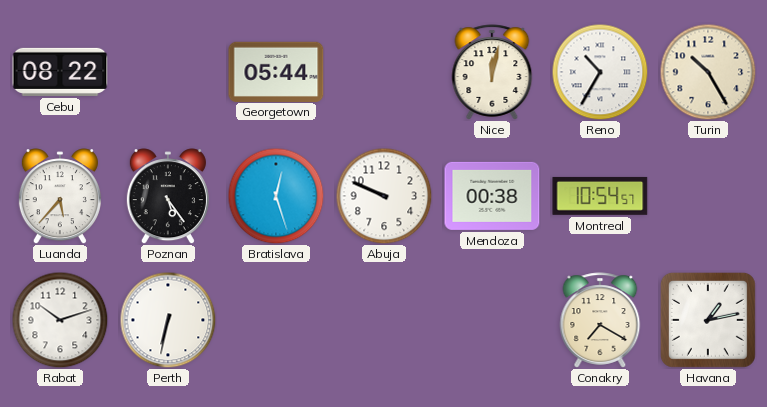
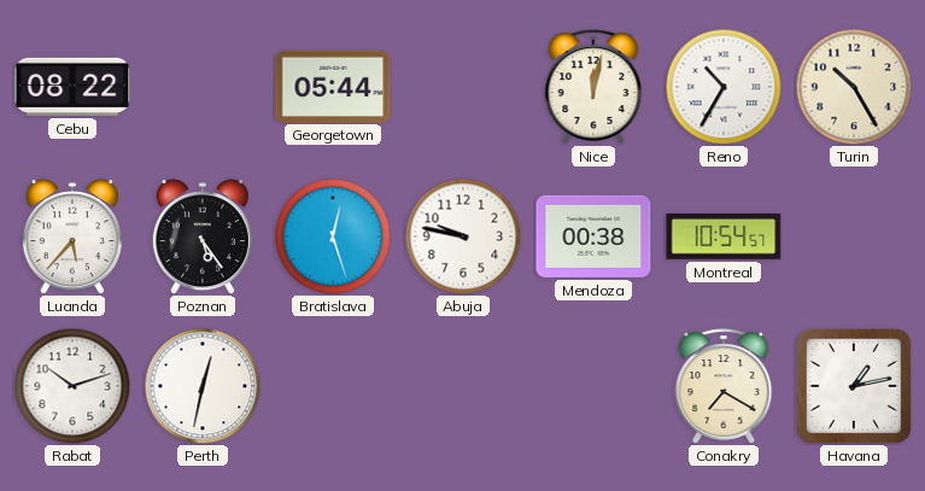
Abuja: 9:49 -> 9:47
Perth: 6:32 -> 12:32
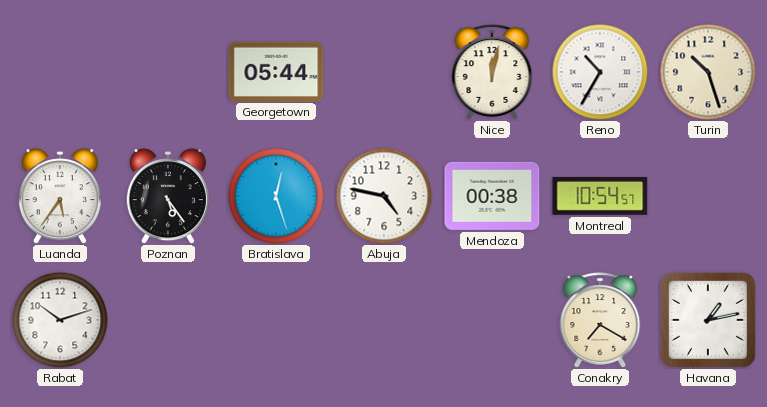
Cebu: 08:22 -> none
Turin: 10:25 -> 10:27
Luanda: 5:37 -> 5:36
Abuja: 9:47 -> 4:47
Perth: 12:32 -> none
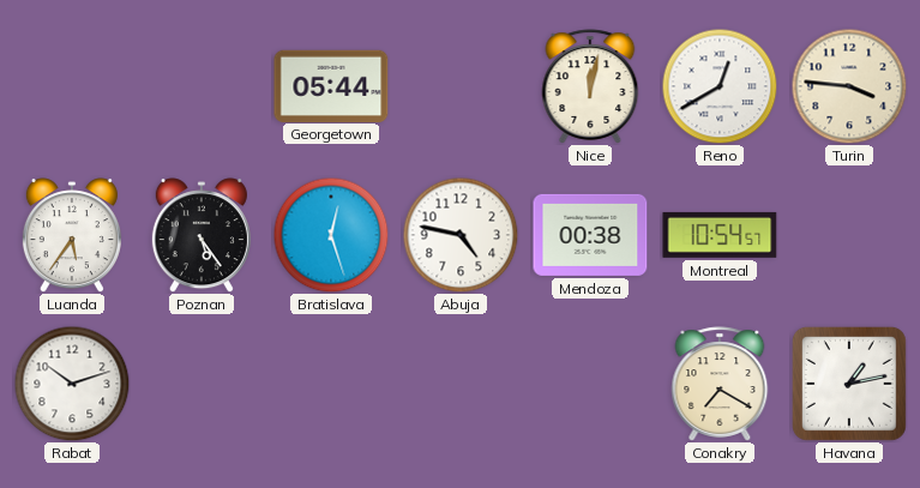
Reno: 10:35 -> 12:40
Turin: 10:27 -> 3:46
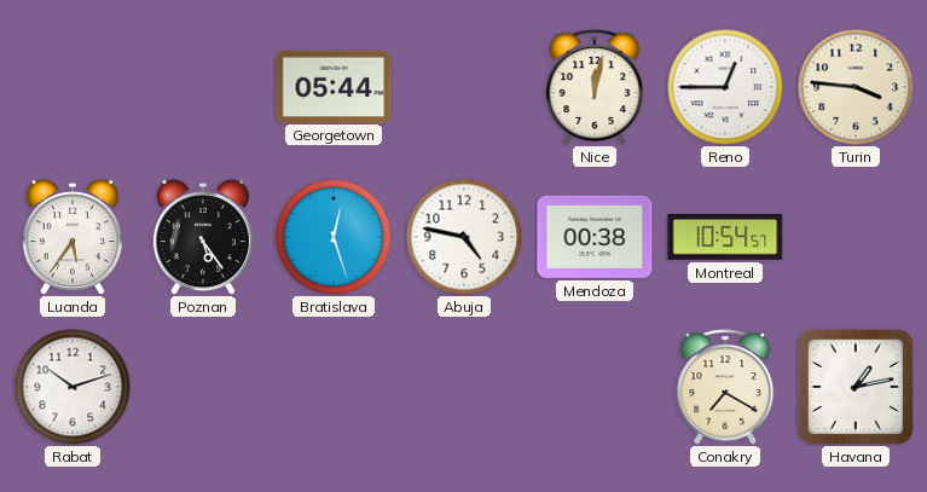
Reno: 12:40 -> 12:45
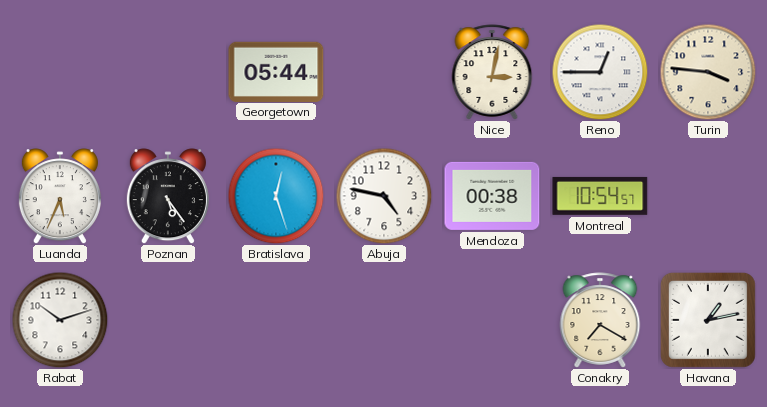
Nice: 12:02 -> 3:02
Luanda: 5:36 -> 5:34
